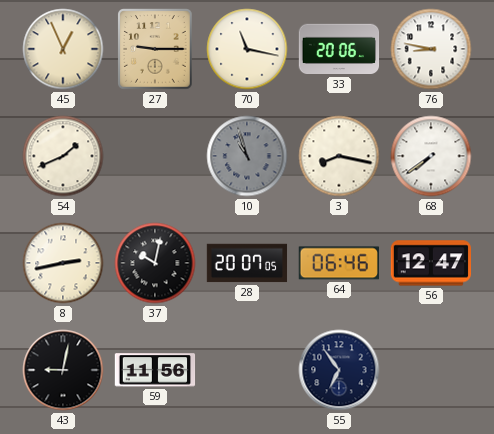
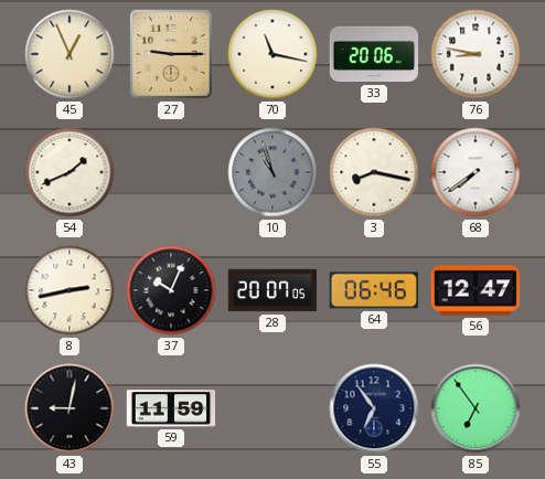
37: 10:02 -> 10:04
59: 11:56 -> 11:59
85: none -> 6:54
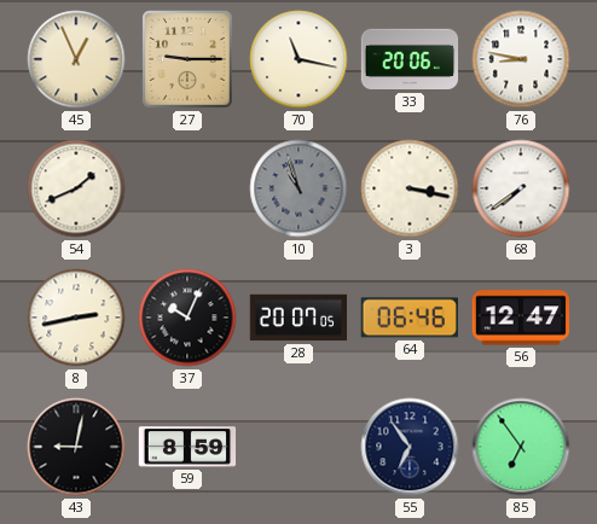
3: 8:17 -> 3:17
59: 11:59 -> 8:59
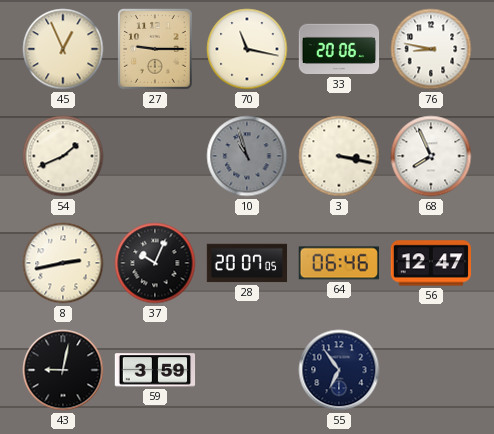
68: 7:39 -> 7:56
59: 8:59 -> 3:59
85: 6:54 -> none
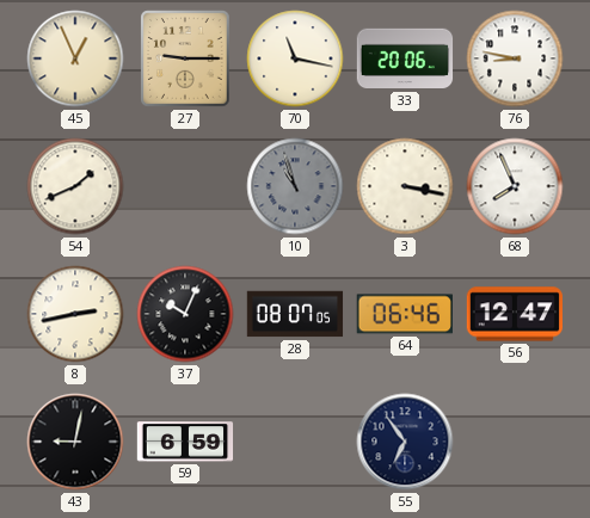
28: 20:07 -> 08:07
59: 3:59 -> 6:59
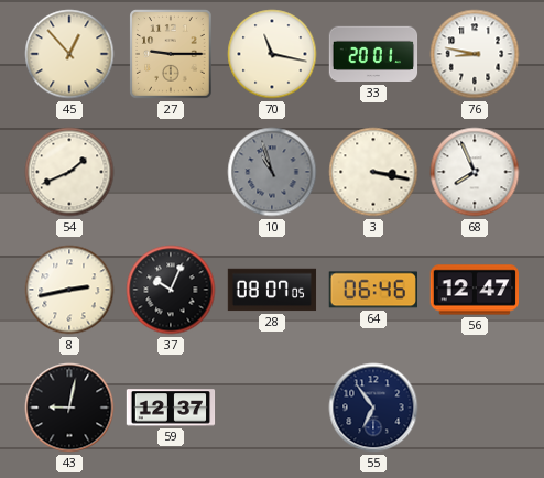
45: 12:56 -> 12:53
33: 20:06 -> 20:01
59: 6:59 -> 12:37
